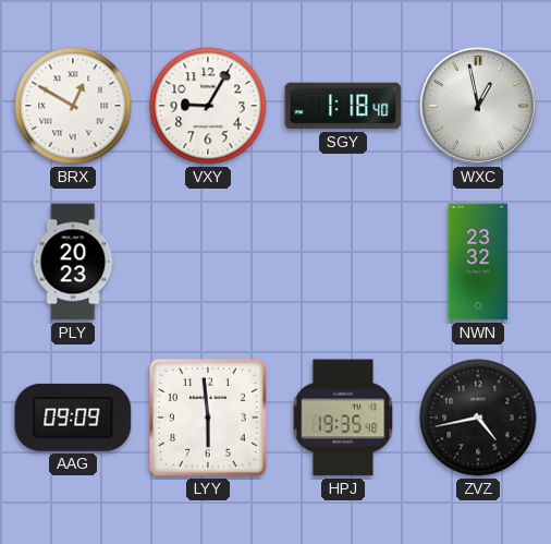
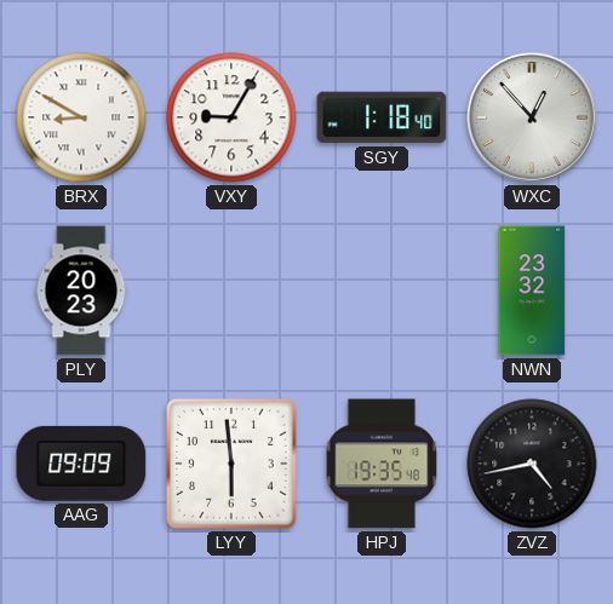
BRX: 12:50 -> 8:50
WXC: 12:58 -> 12:53
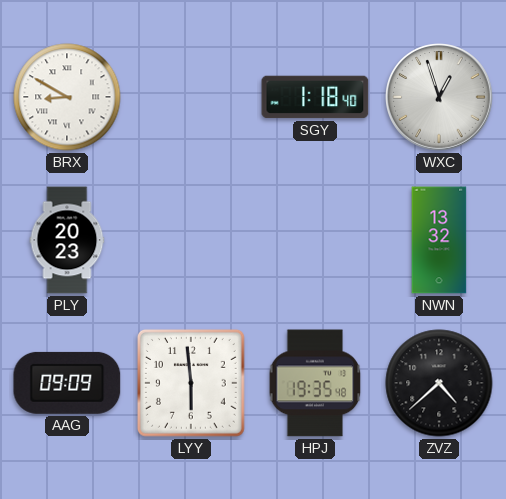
VXY: 9:05 -> none
WXC: 12:53 -> 12:57
NWN: 23:32 -> 13:32
ZVZ: 4:43 -> 4:38
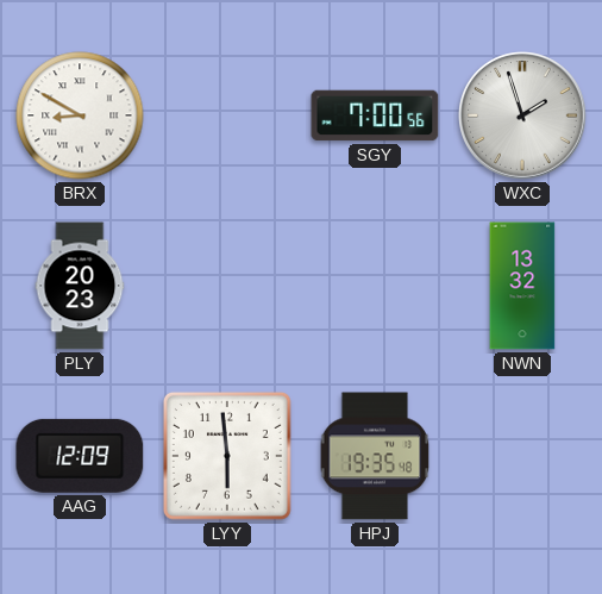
SGY: 1:18 -> 7:00
WXC: 12:57 -> 1:57
AAG: 09:09 -> 12:09
ZVZ: 4:38 -> none
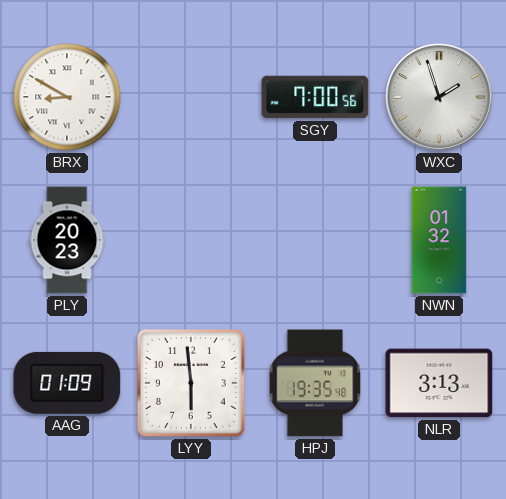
NWN: 13:32 -> 01:32
AAG: 12:09 -> 01:09
NLR: none -> 3:13
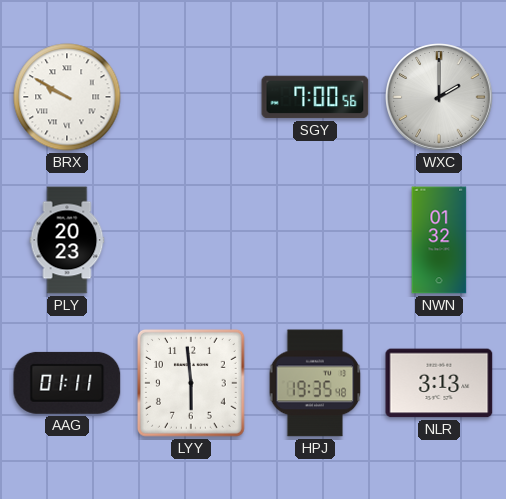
BRX: 8:50 -> 9:50
WXC: 1:57 -> 2:00
AAG: 01:09 -> 01:11
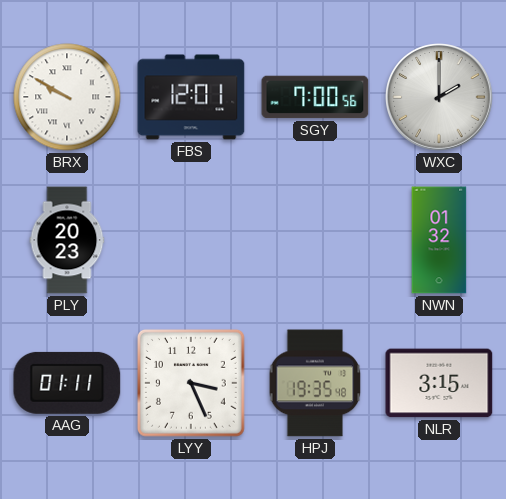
FBS: none -> 12:01
LYY: 5:59 -> 3:26
NLR: 3:13 -> 3:15
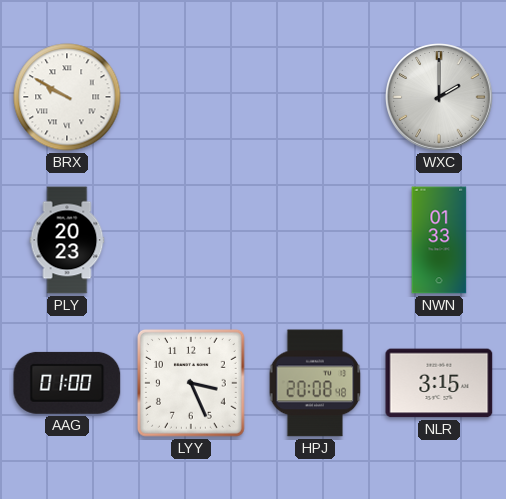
FBS: 12:01 -> none
SGY: 7:00 -> none
NWN: 01:32 -> 01:33
AAG: 01:11 -> 01:00
HPJ: 19:35 -> 20:08
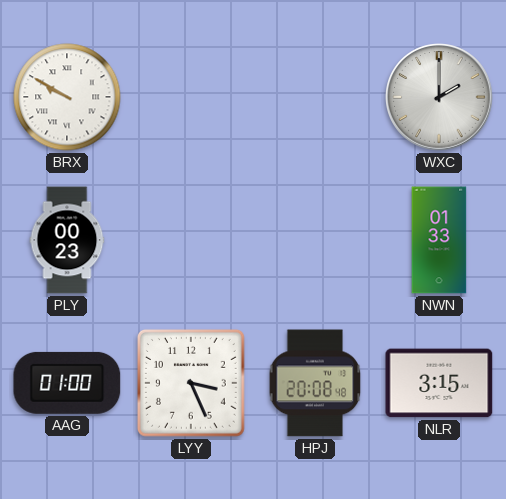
PLY: 20:23 -> 00:23
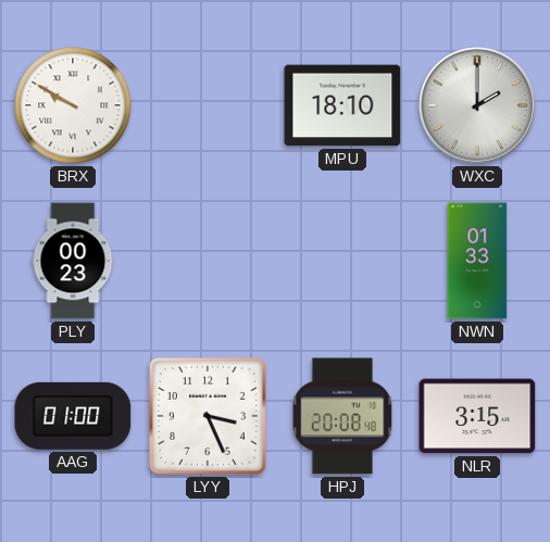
MPU: none -> 18:10
